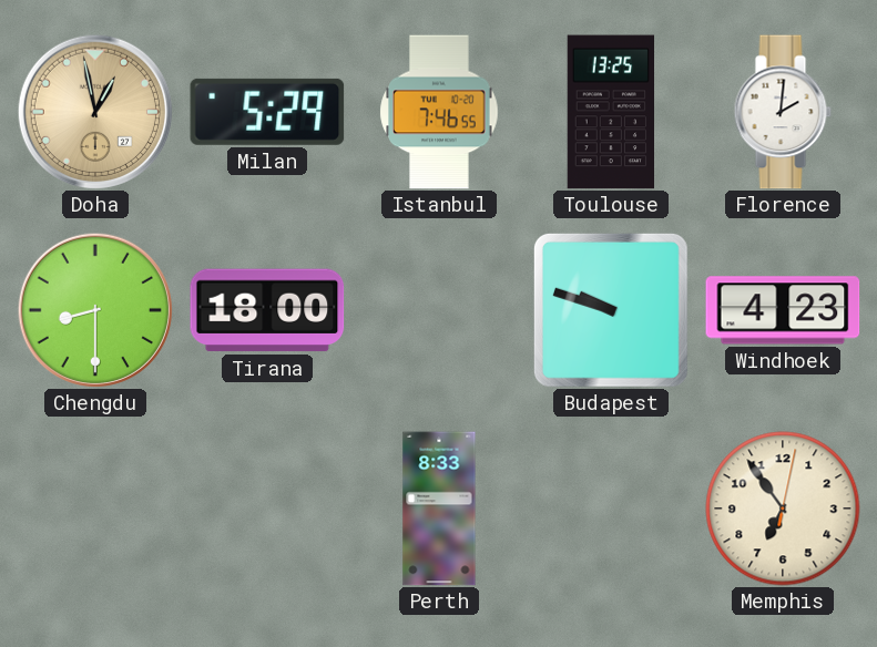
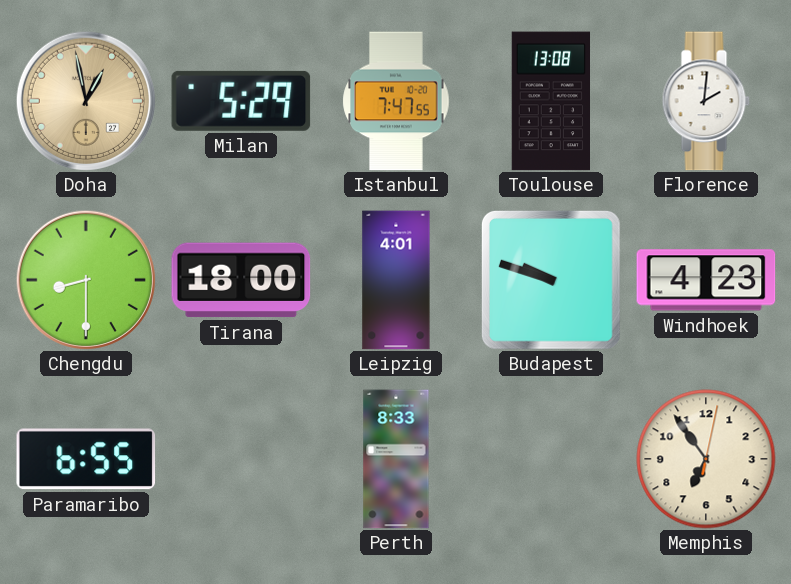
Istanbul: 7:46 -> 7:47
Toulouse: 13:25 -> 13:08
Leipzig: none -> 4:01
Paramaribo: none -> 6:55
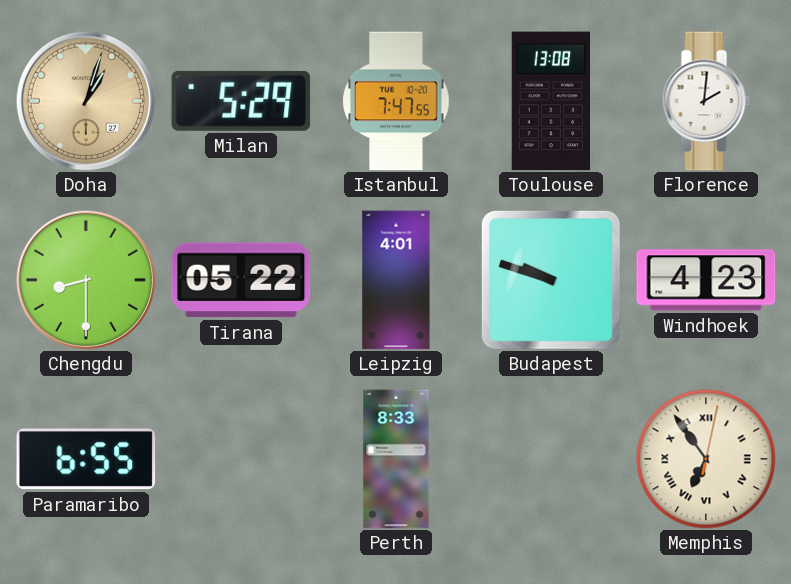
Doha: 12:58 -> 1:03
Tirana: 18:00 -> 05:22
Memphis numerals: Arabic -> Roman
